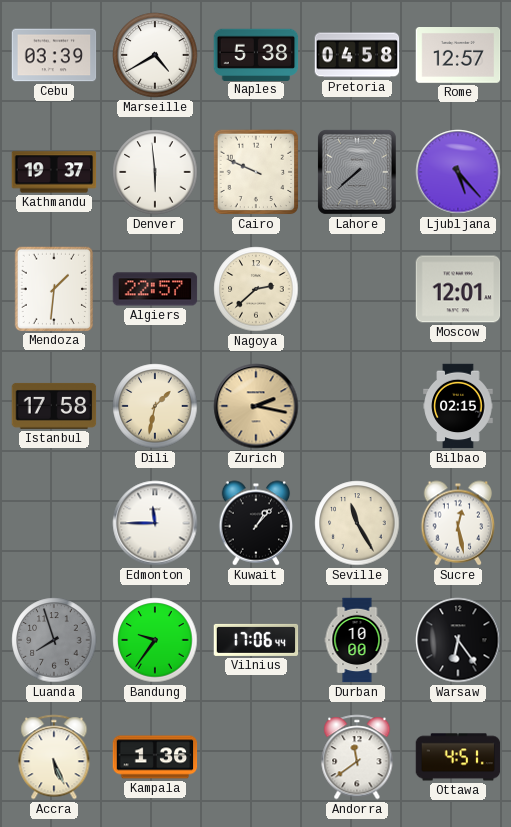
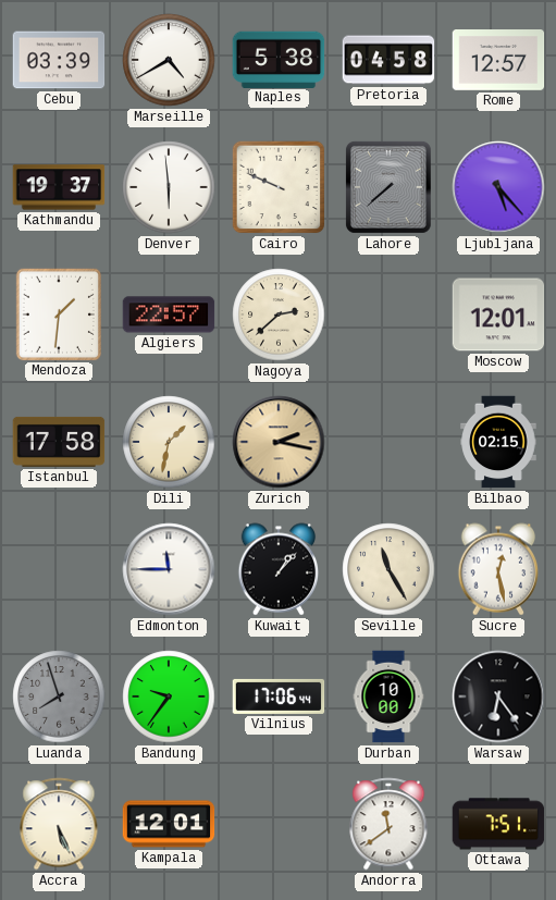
Kampala: 1:36 -> 12:01
Ottawa: 4:51 -> 7:51
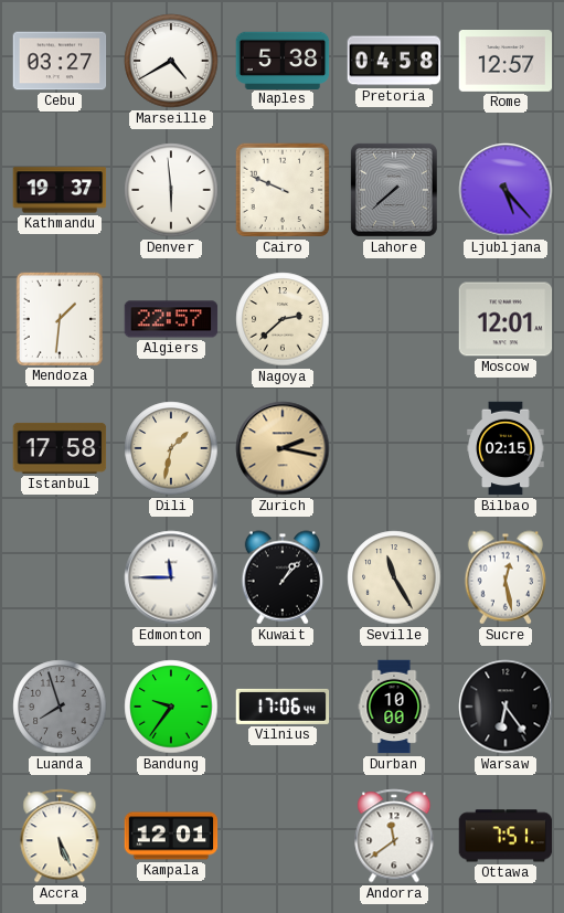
Cebu: 03:39 -> 03:27
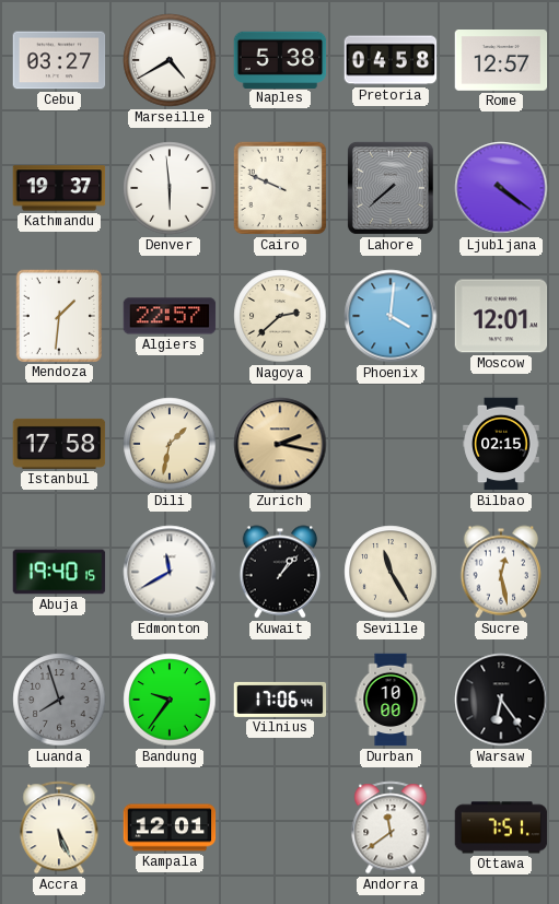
Ljubljana: 5:23 -> 4:21
Phoenix: none -> 4:01
Abuja: none -> 19:40
Edmonton: 11:45 -> 11:40
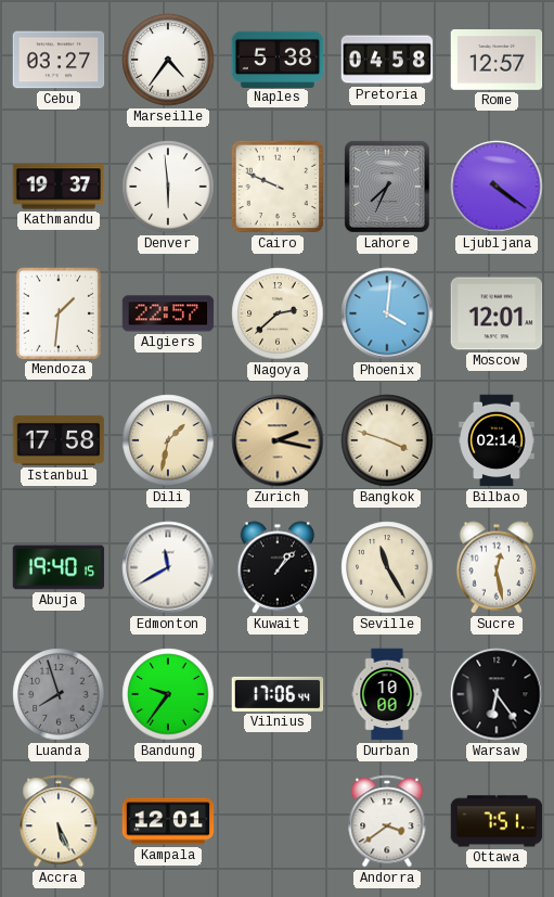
Marseille: 4:40 -> 4:36
Lahore: 7:38 -> 7:34
Bangkok: none -> 3:48
Bilbao: 02:15 -> 02:14
Andorra: 11:39 -> 3:39
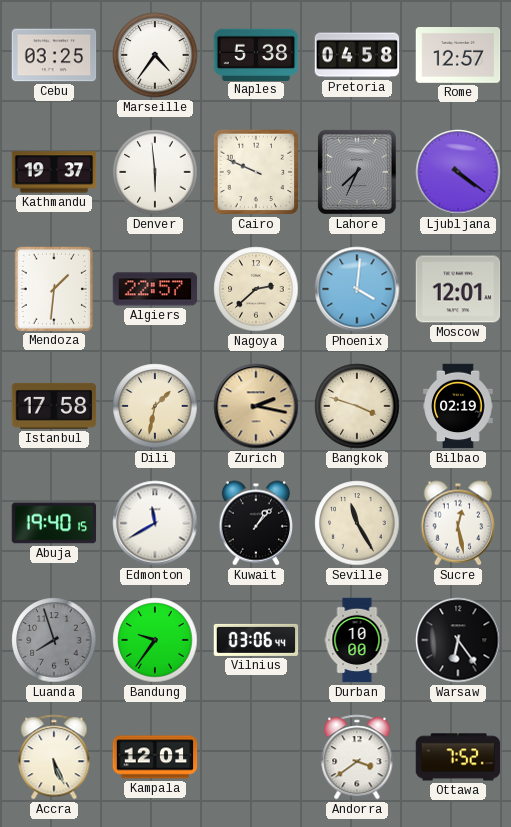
Cebu: 03:27 -> 03:25
Bilbao: 02:14 -> 02:19
Vilnius: 17:06 -> 03:06
Ottawa: 7:51 -> 7:52
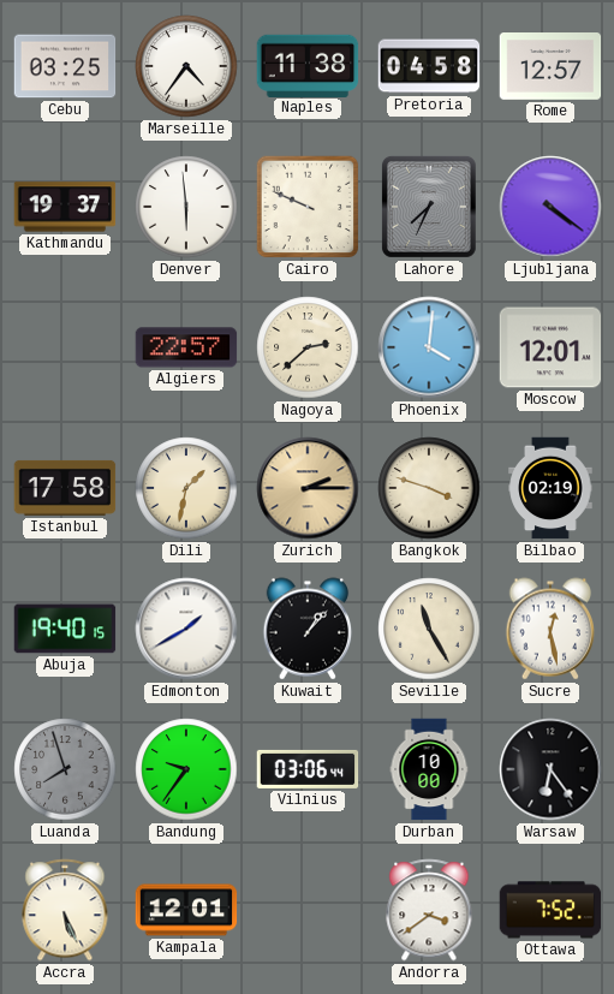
Naples: 5:38 -> 11:38
Mendoza: 1:31 -> none
Zurich: 2:17 -> 2:15
Edmonton: 11:40 -> 1:40
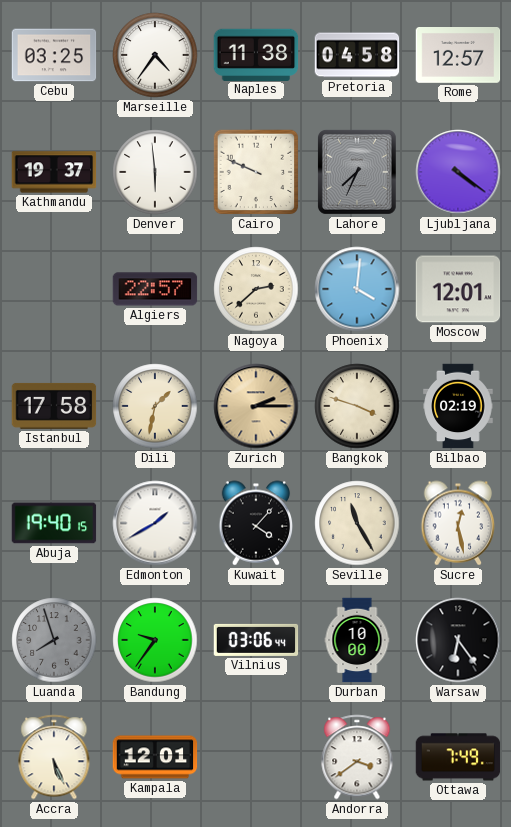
Kuwait: 1:07 -> 4:07
Ottawa: 7:52 -> 7:49
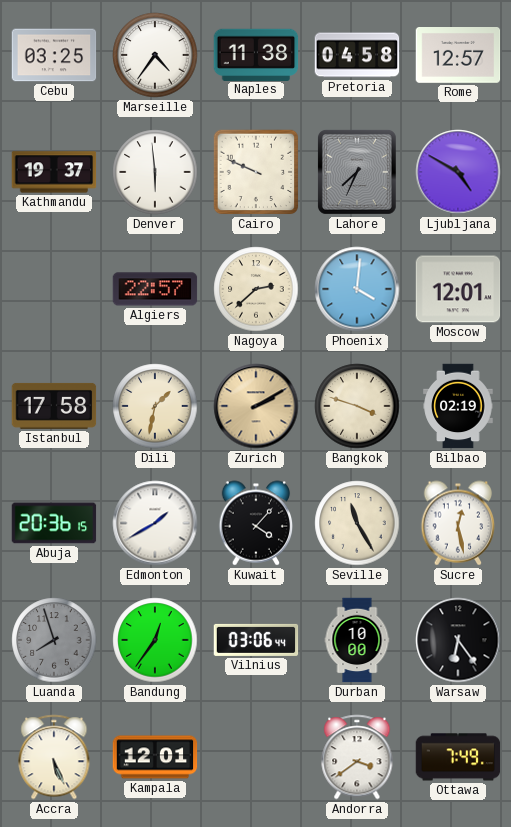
Ljubljana: 4:21 -> 4:50
Zurich: 2:15 -> 2:10
Abuja: 19:40 -> 20:36
Bandung: 9:36 -> 12:36
